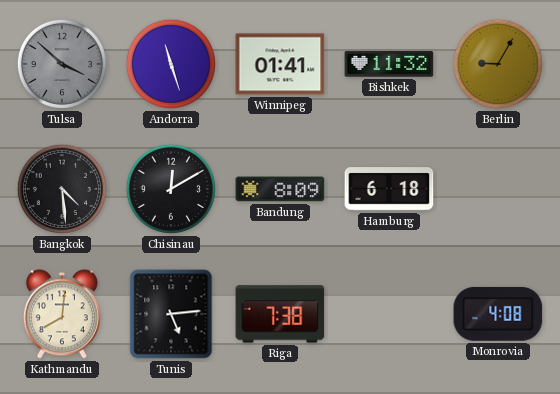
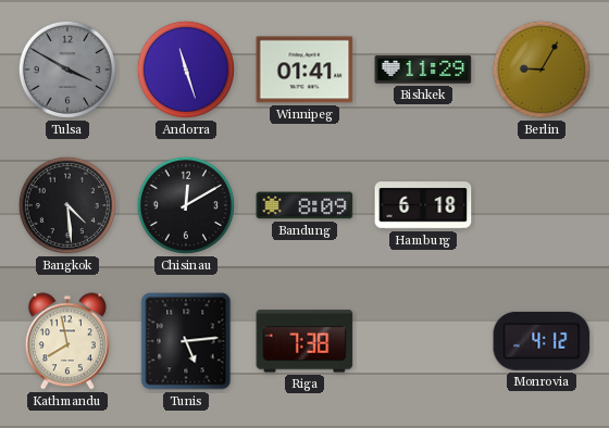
Tulsa: 3:52 -> 3:50
Bishkek: 11:32 -> 11:29
Kathmandu: 8:01 -> 7:58
Monrovia: 4:08 -> 4:12
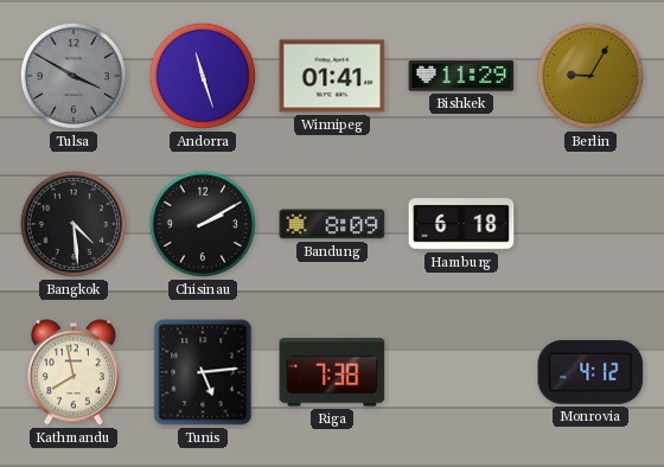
Chisinau: 12:10 -> 2:10
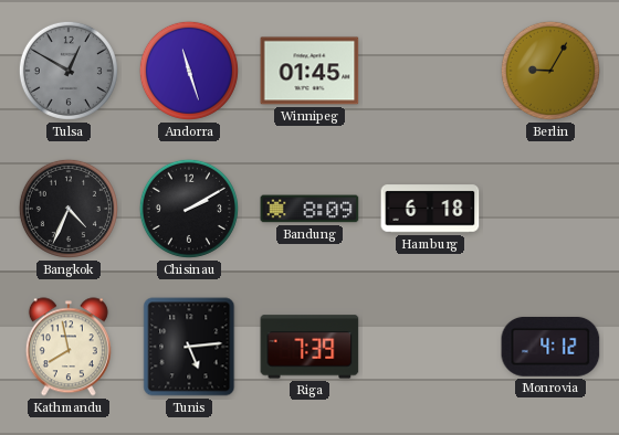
Tulsa: 3:50 -> 12:50
Winnipeg: 01:41 -> 01:45
Bishkek: 11:29 -> none
Bangkok: 4:29 -> 4:34
Riga: 7:38 -> 7:39
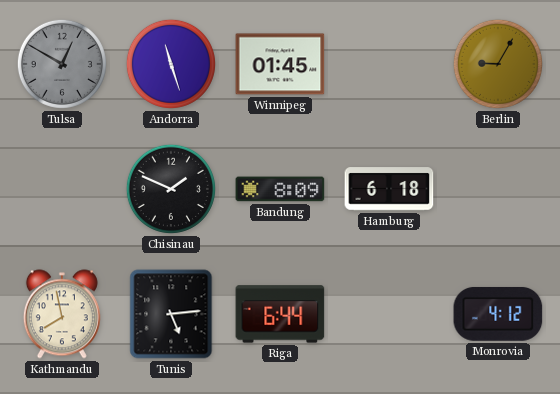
Bangkok: 4:34 -> none
Chisinau: 2:10 -> 1:49
Riga: 7:39 -> 6:44
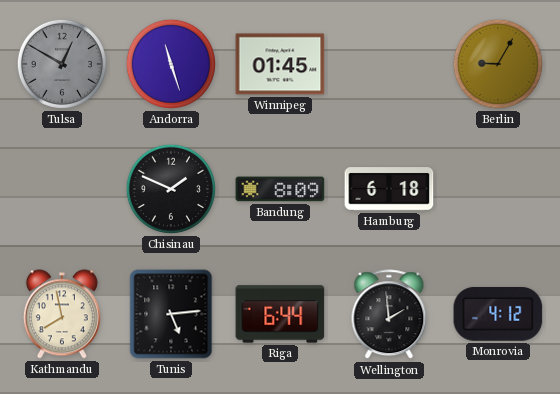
Wellington: none -> 1:59
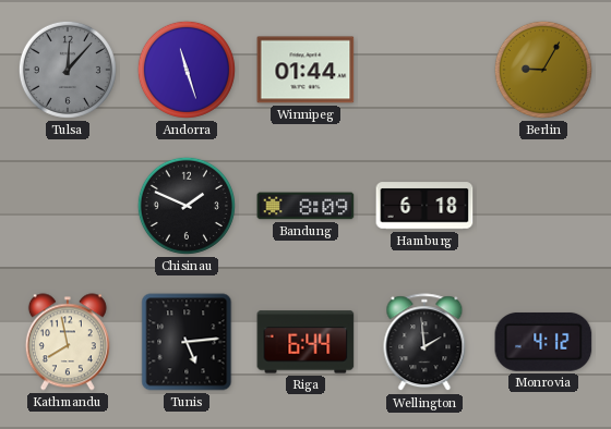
Tulsa: 12:50 -> 12:07
Winnipeg: 01:45 -> 01:44
